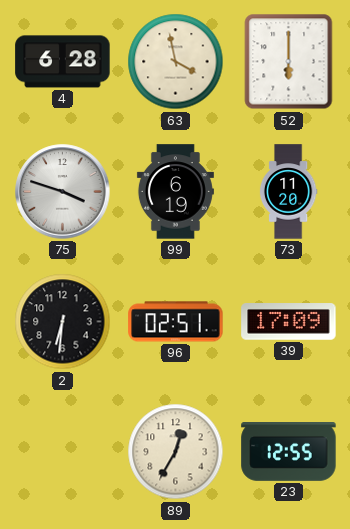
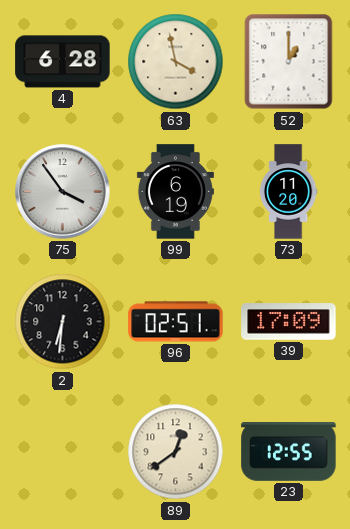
52: 6:00 -> 1:00
75: 3:48 -> 3:54
89: 12:35 -> 12:39
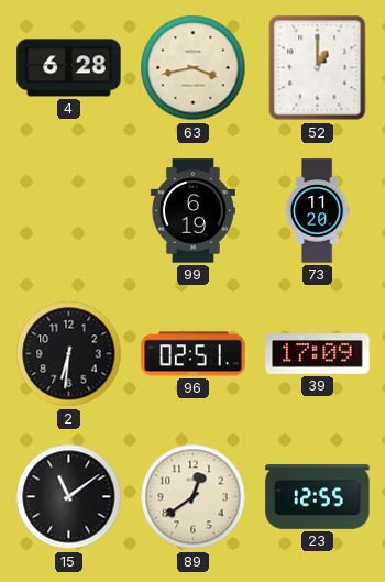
63: 3:58 -> 3:43
75: 3:54 -> none
15: none -> 11:09
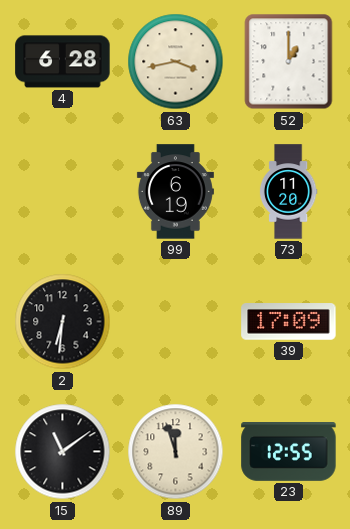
96: 02:51 -> none
89: 12:39 -> 11:57
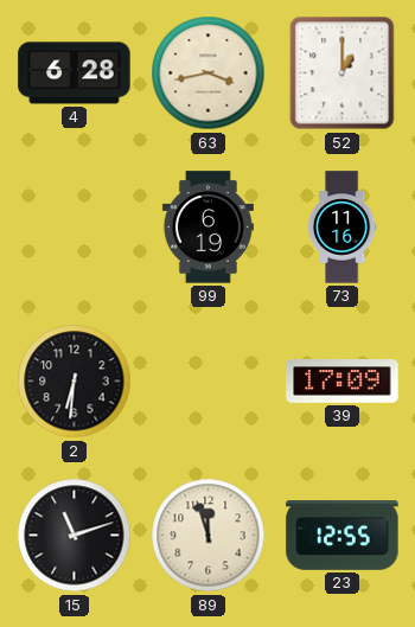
73: 11:20 -> 11:16
15: 11:09 -> 11:12
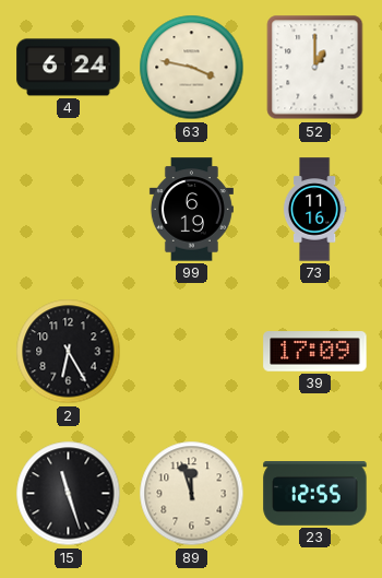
4: 6:28 -> 6:24
63: 3:43 -> 3:47
2: 6:31 -> 6:25
15: 11:12 -> 11:27
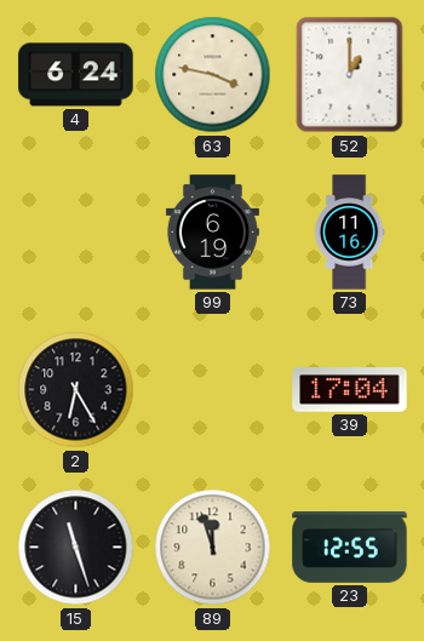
39: 17:09 -> 17:04
